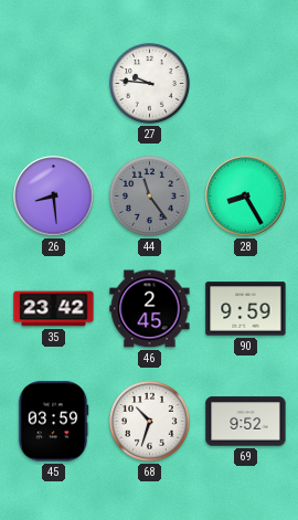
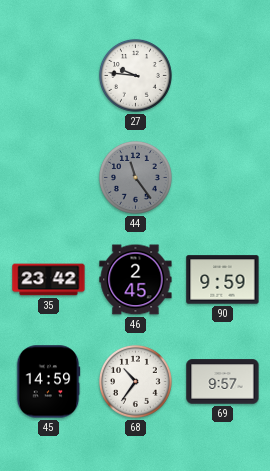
26: 8:29 -> none
28: 8:25 -> none
45: 03:59 -> 14:59
68: 10:33 -> 10:36
69: 9:52 -> 9:57
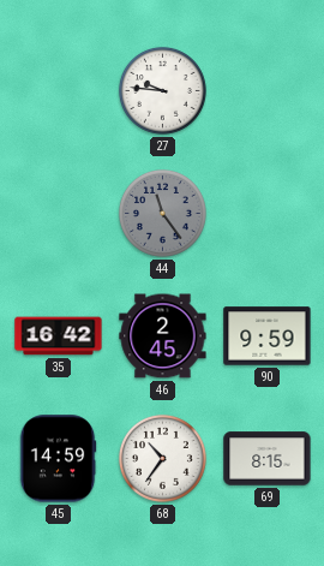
35: 23:42 -> 16:42
69: 9:57 -> 8:15
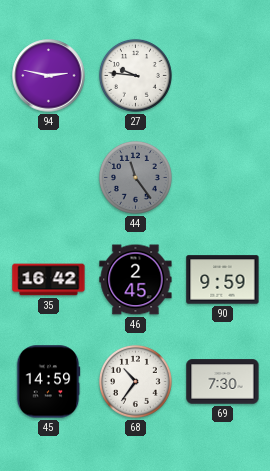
94: none -> 2:47
69: 8:15 -> 7:30
